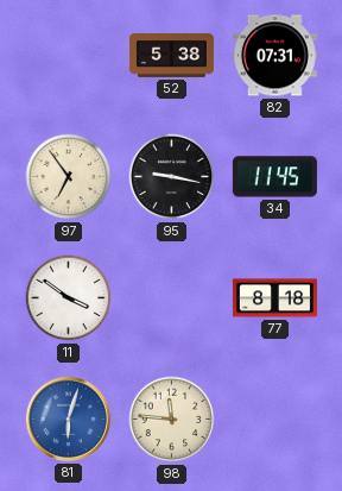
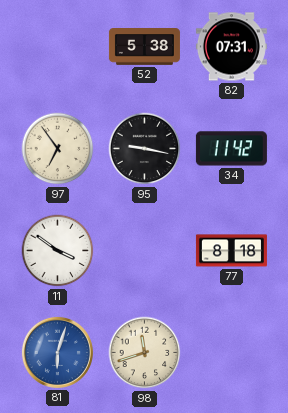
34: 11:45 -> 11:42
98: 11:46 -> 11:42
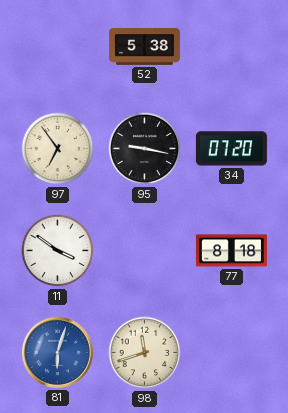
82: 07:31 -> none
34: 11:42 -> 07:20
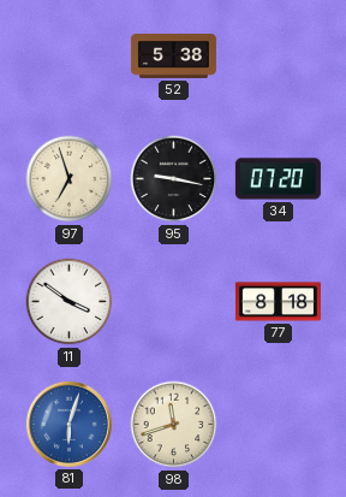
97: 6:54 -> 6:57
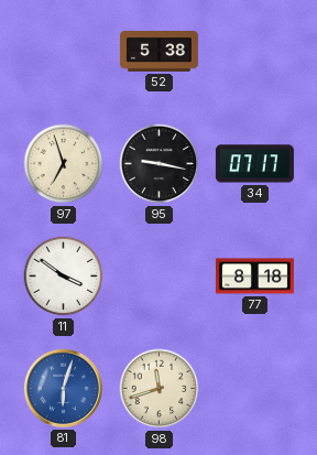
34: 07:20 -> 07:17
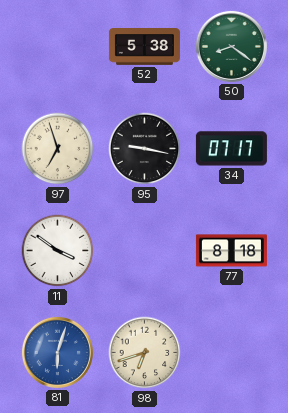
50: none -> 8:21
98: 11:42 -> 6:42
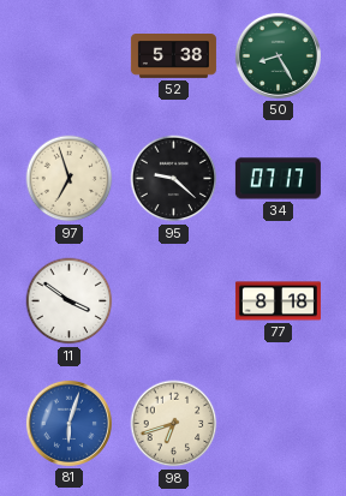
50: 8:21 -> 8:25
95: 9:17 -> 9:22
